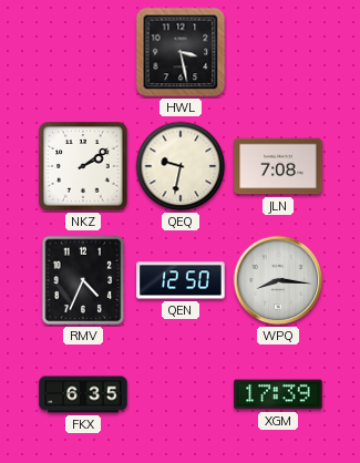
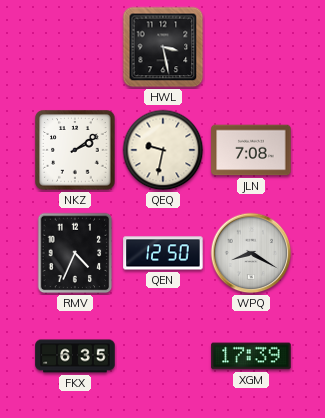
WPQ: 8:16 -> 8:20
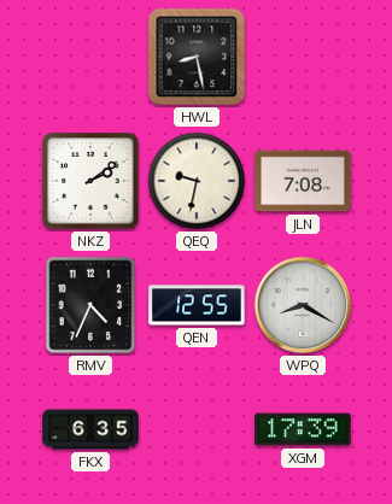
HWL: 3:28 -> 8:28
QEN: 12:50 -> 12:55
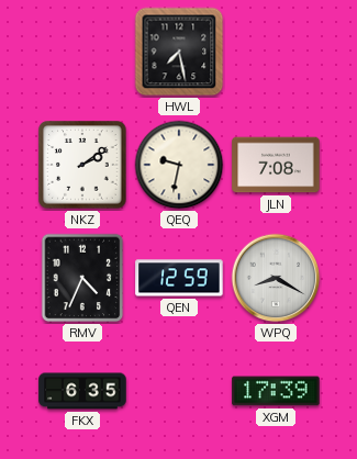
HWL: 8:28 -> 7:28
QEN: 12:55 -> 12:59
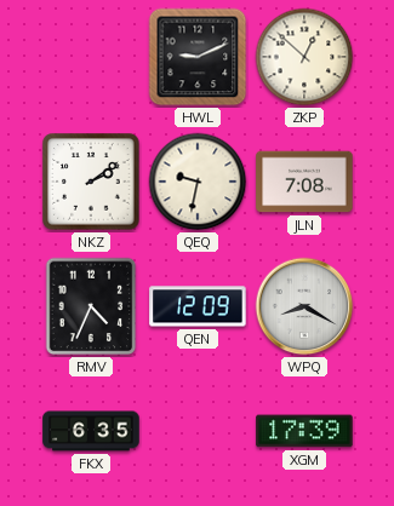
HWL: 7:28 -> 9:11
ZKP: none -> 12:52
QEN: 12:59 -> 12:09
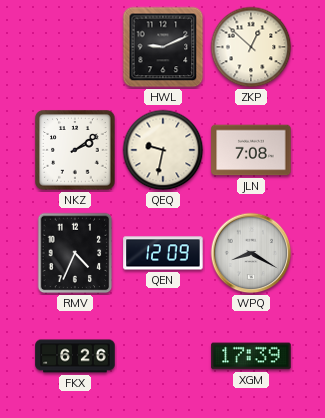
FKX: 6:35 -> 6:26
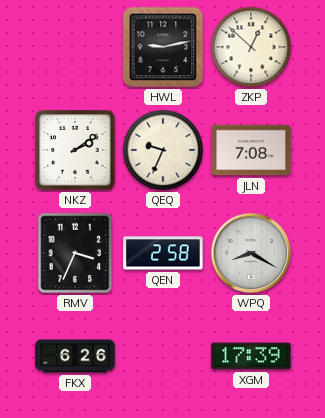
HWL: 9:11 -> 9:13
QEQ: 9:32 -> 9:34
RMV: 4:34 -> 3:34
QEN: 12:09 -> 2:58
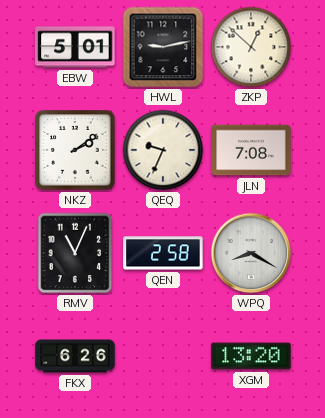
EBW: none -> 5:01
RMV: 3:34 -> 11:04
XGM: 17:39 -> 13:20
